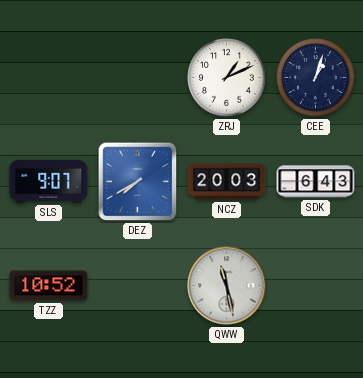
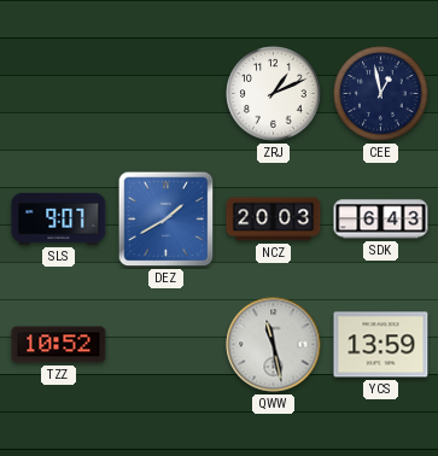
CEE: 1:03 -> 12:58
DEZ: 7:40 -> 1:40
YCS: none -> 13:59
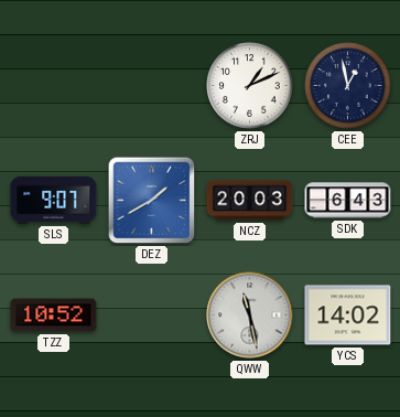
YCS: 13:59 -> 14:02
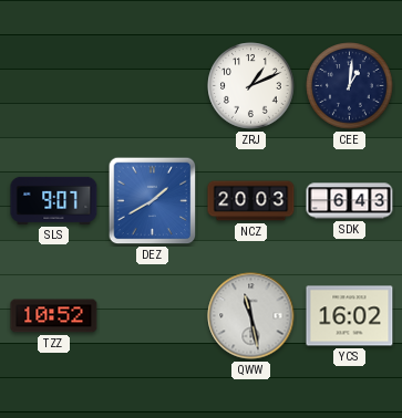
CEE: 12:58 -> 1:01
YCS: 14:02 -> 16:02
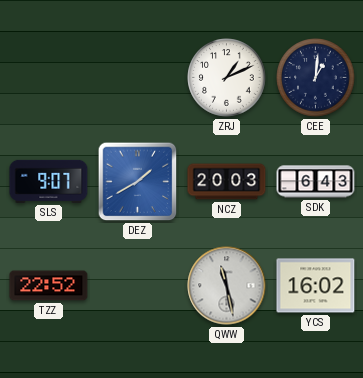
TZZ: 10:52 -> 22:52
